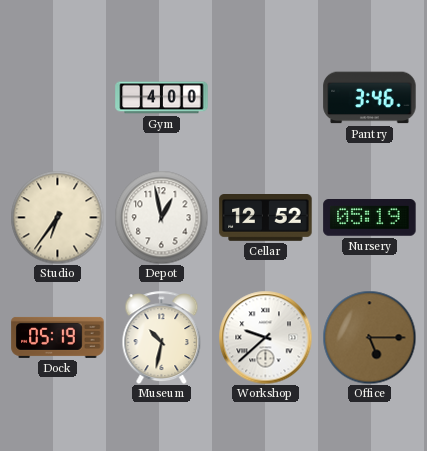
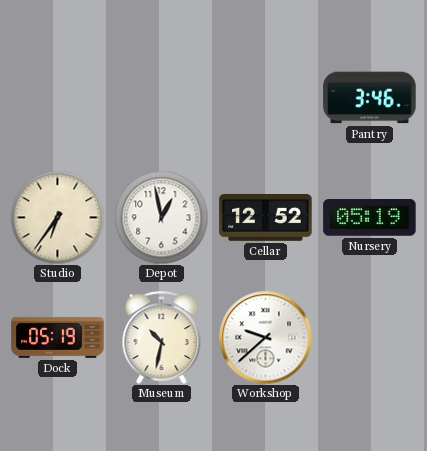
Gym: 4:00 -> none
Office: 5:15 -> none
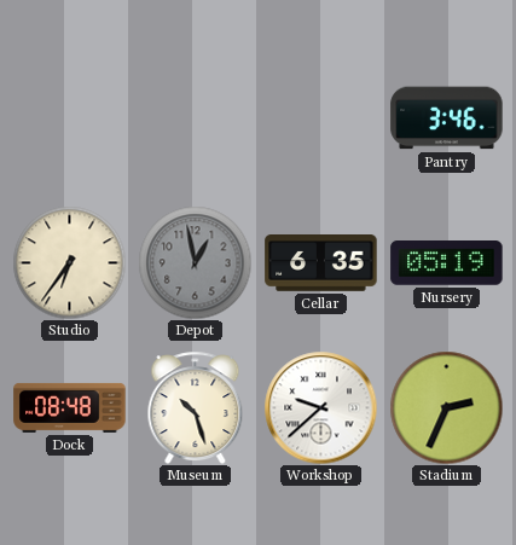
Depot dial: white -> grey
Cellar: 12:52 -> 6:35
Dock: 05:19 -> 08:48
Museum: 10:32 -> 10:27
Stadium: none -> 2:34
